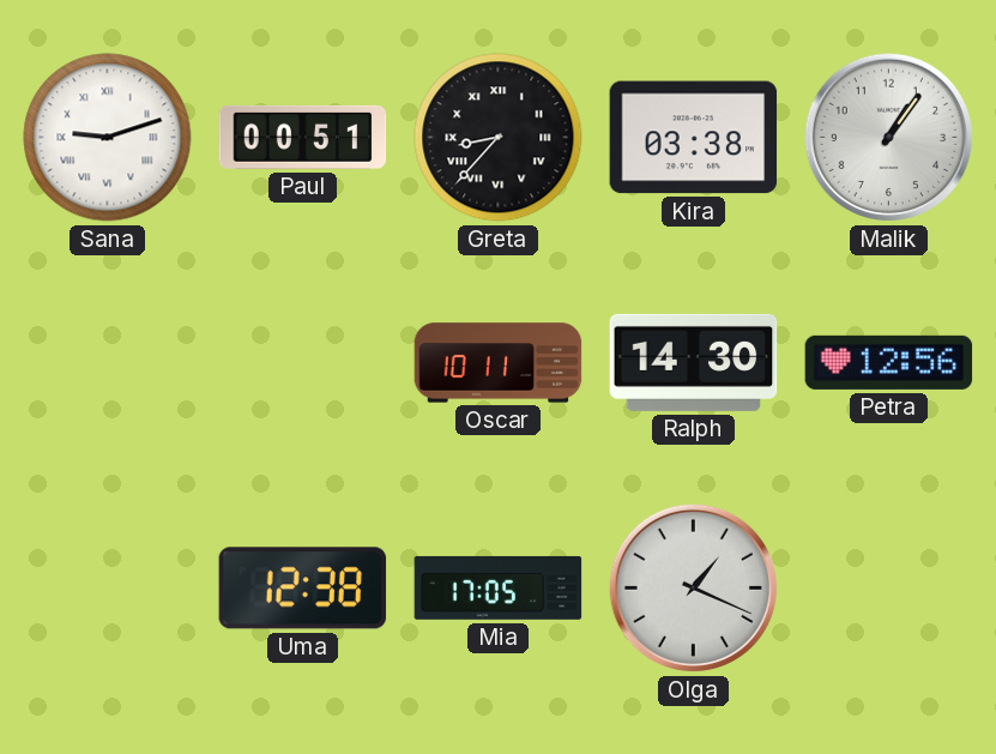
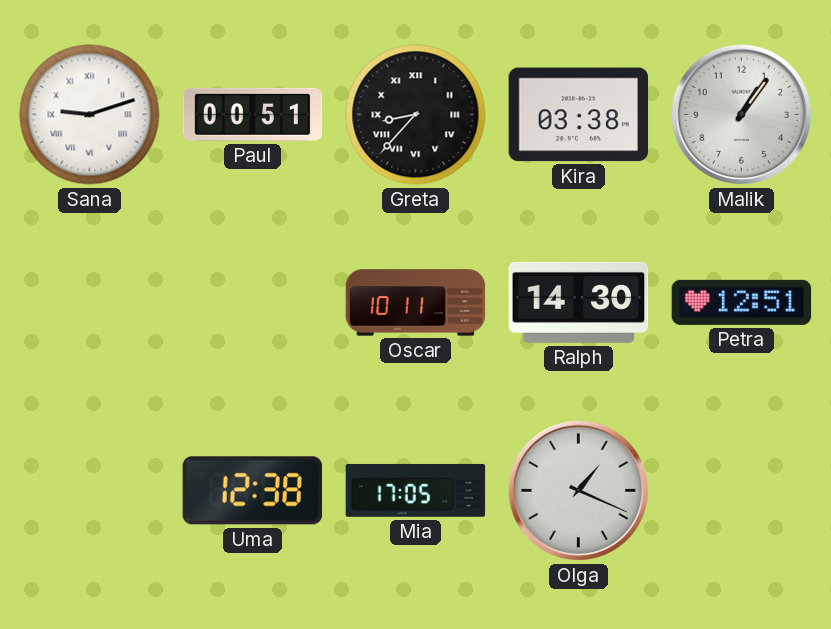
Petra: 12:56 -> 12:51
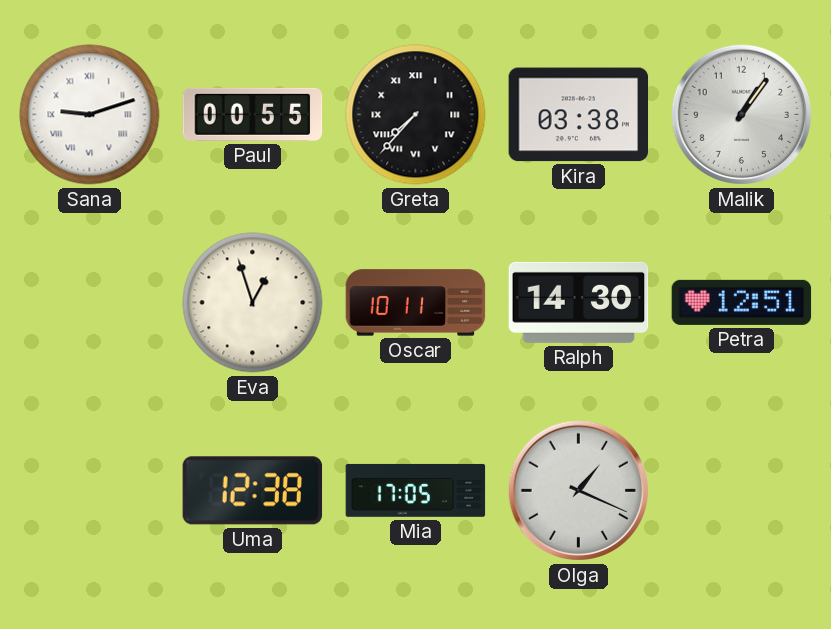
Paul: 00:51 -> 00:55
Greta: 8:37 -> 7:37
Eva: none -> 12:57
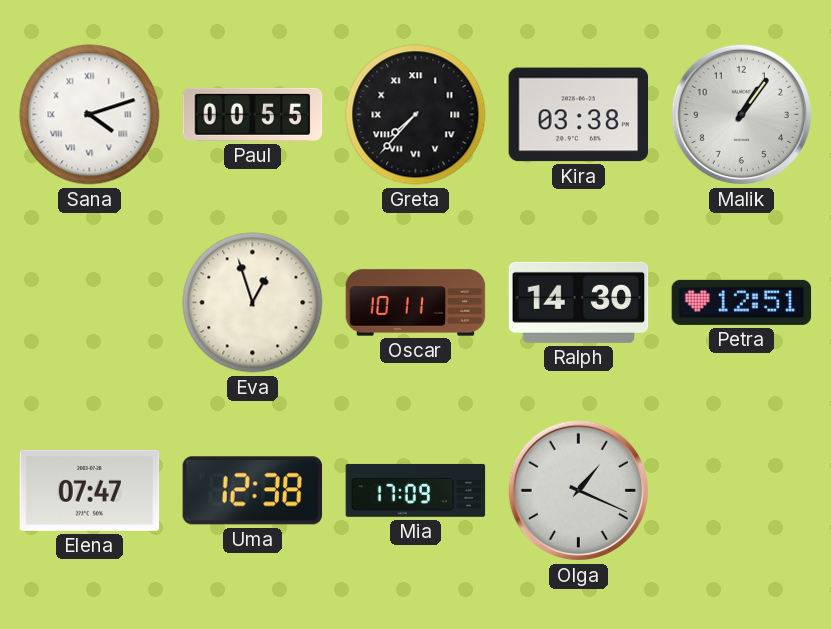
Sana: 9:12 -> 4:12
Elena: none -> 07:47
Mia: 17:05 -> 17:09
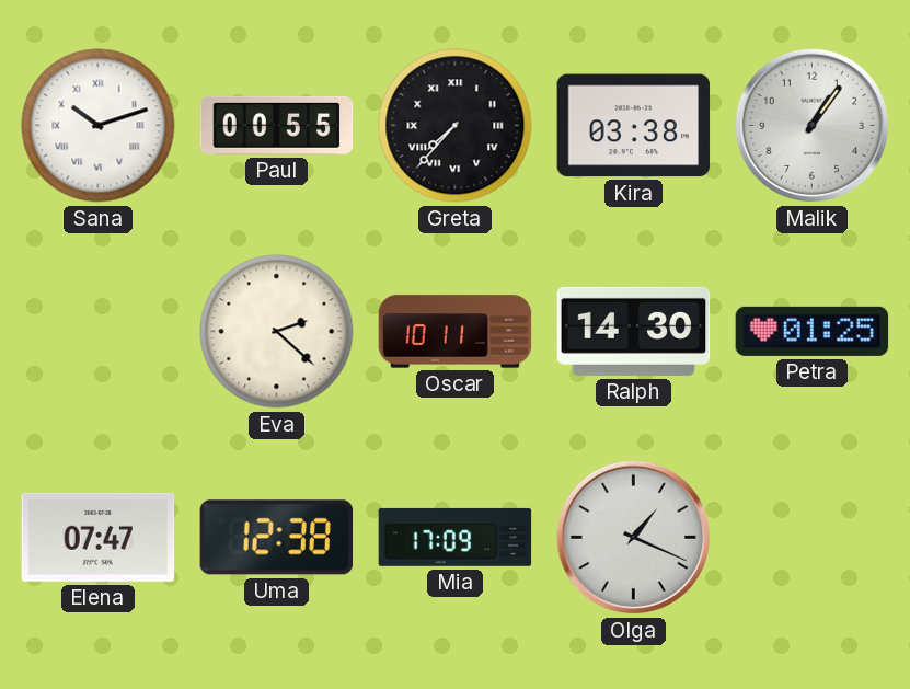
Sana: 4:12 -> 10:12
Eva: 12:57 -> 2:22
Petra: 12:51 -> 01:25
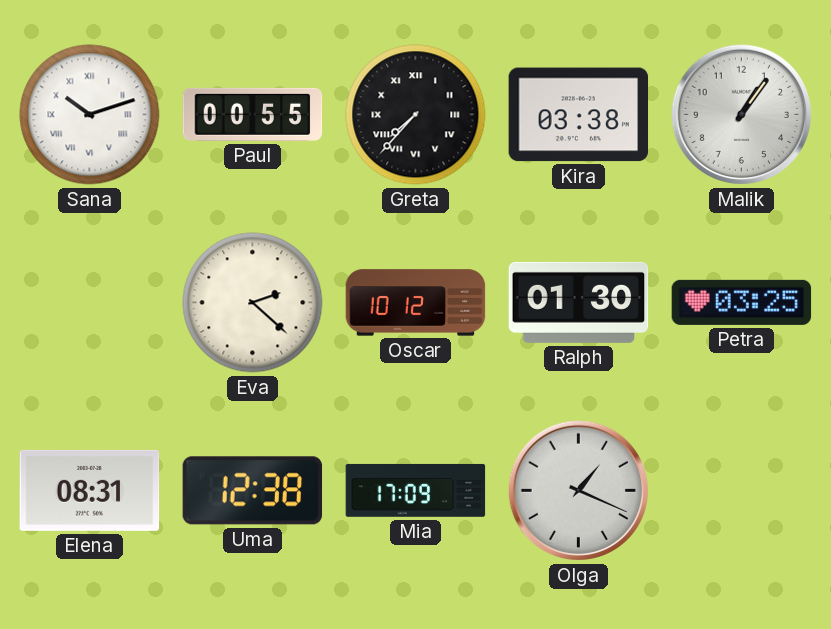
Oscar: 10:11 -> 10:12
Ralph: 14:30 -> 01:30
Petra: 01:25 -> 03:25
Elena: 07:47 -> 08:31
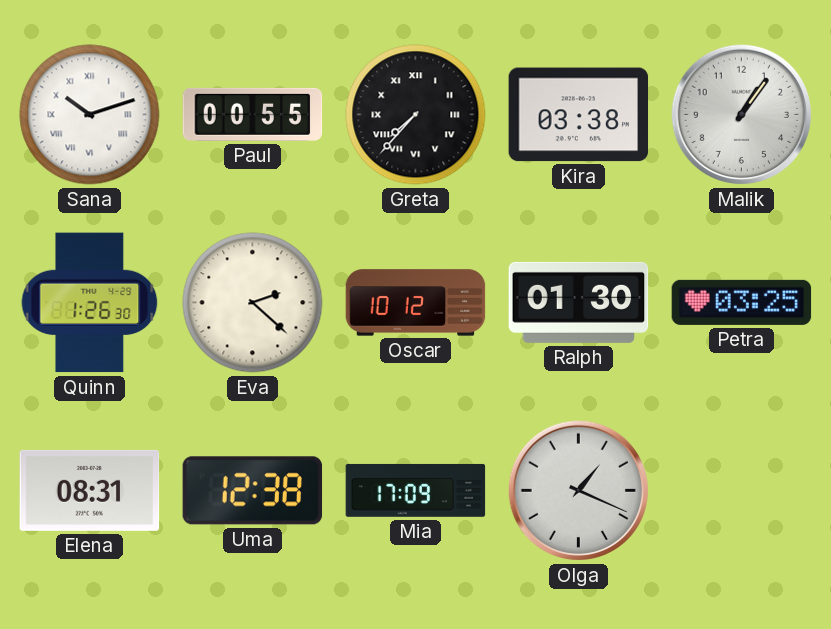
Quinn: none -> 1:26
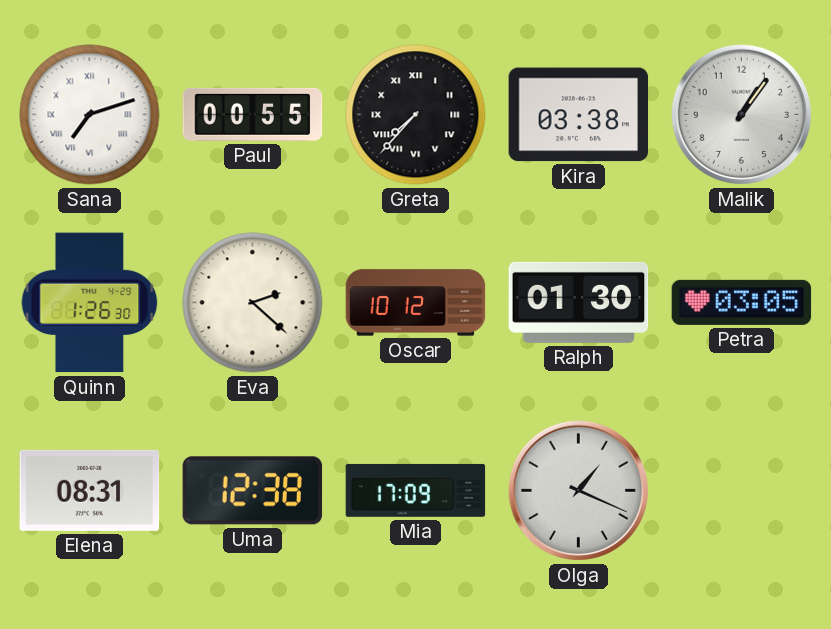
Sana: 10:12 -> 7:12
Petra: 03:25 -> 03:05
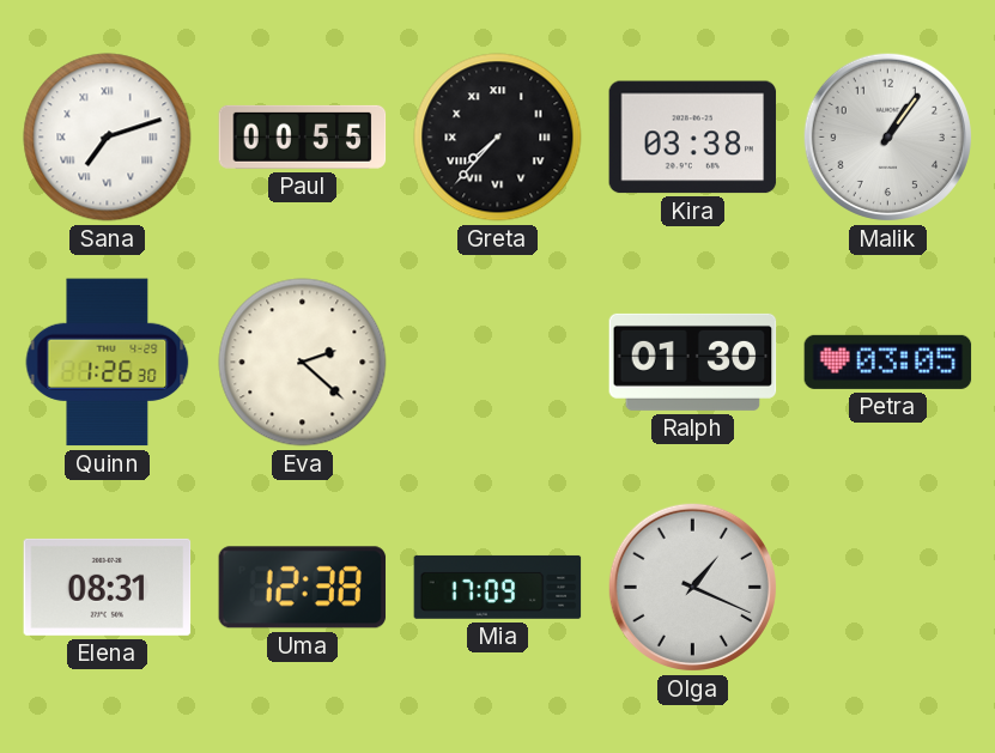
Oscar: 10:12 -> none
